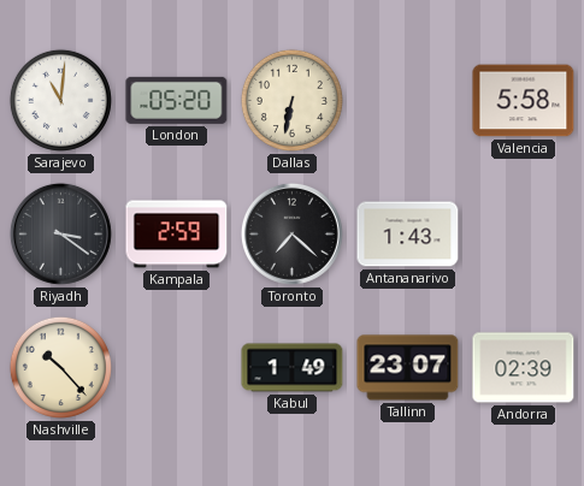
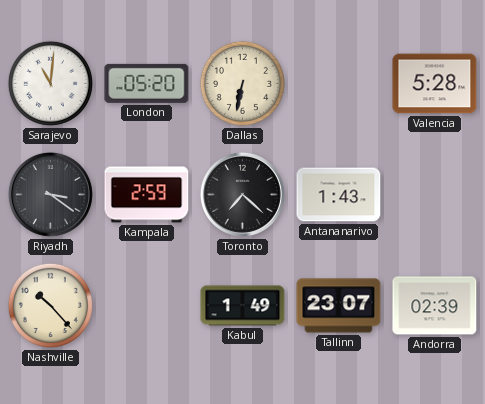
Valencia: 5:58 -> 5:28
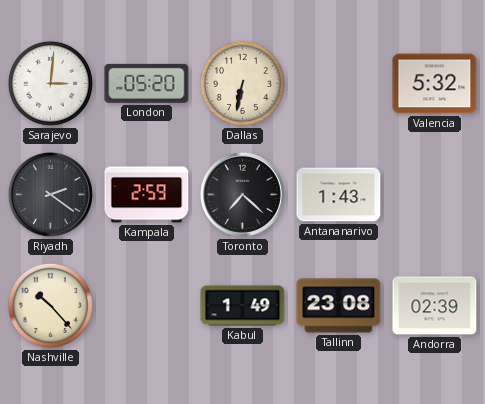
Sarajevo: 11:01 -> 3:01
Valencia: 5:28 -> 5:32
Riyadh: 3:21 -> 2:21
Tallinn: 23:07 -> 23:08
